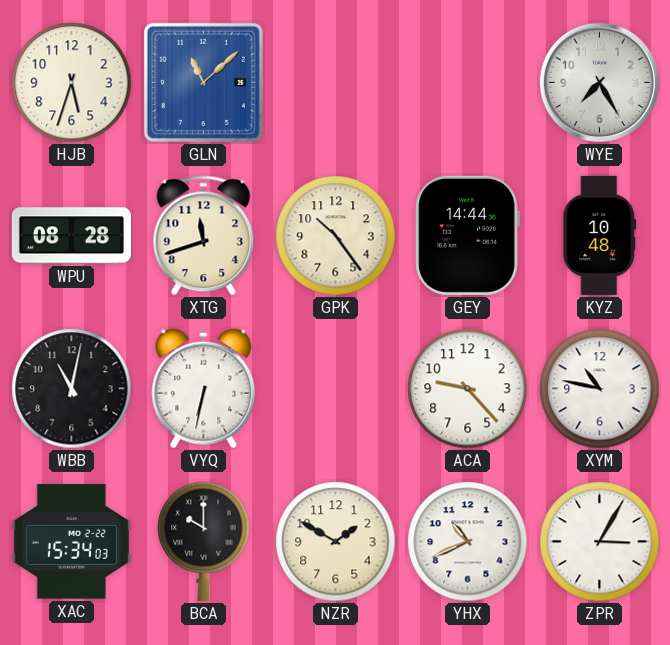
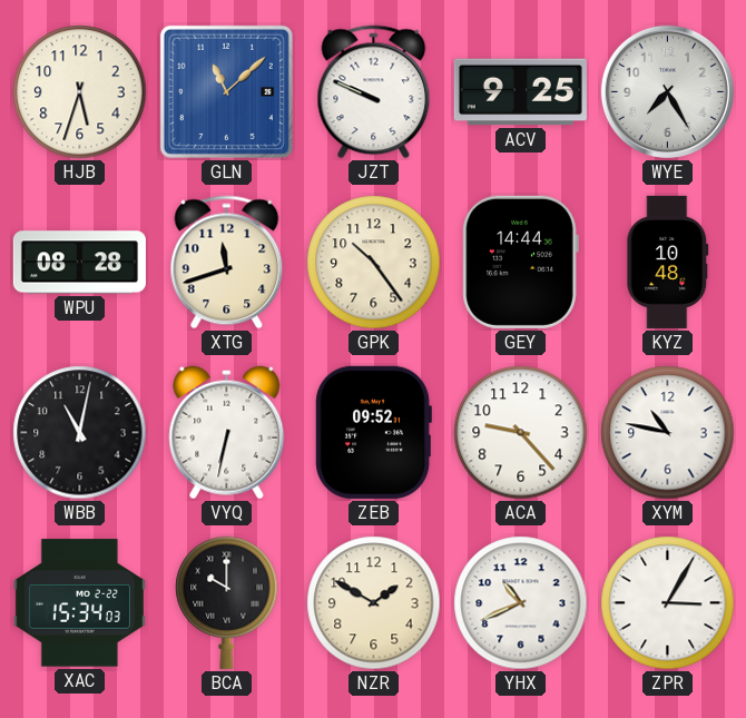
JZT: none -> 9:49
ACV: none -> 9:25
ZEB: none -> 09:52
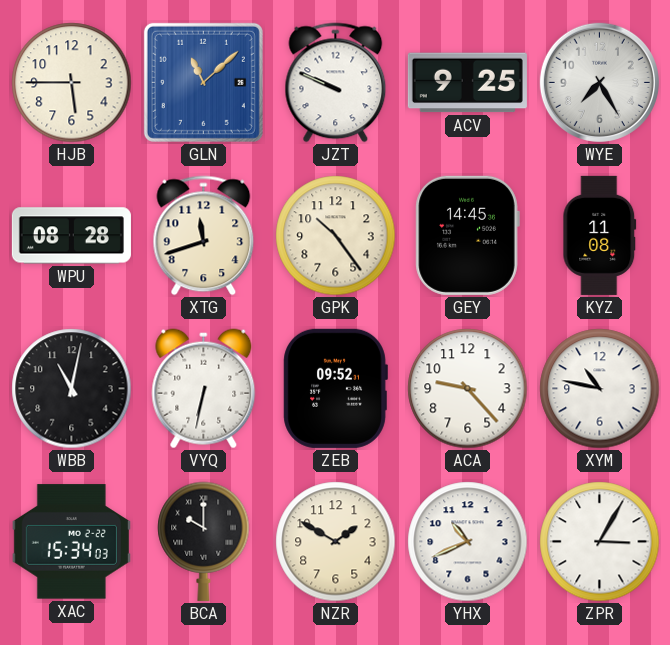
HJB: 5:33 -> 5:45
GEY: 14:44 -> 14:45
KYZ: 10:48 -> 11:08
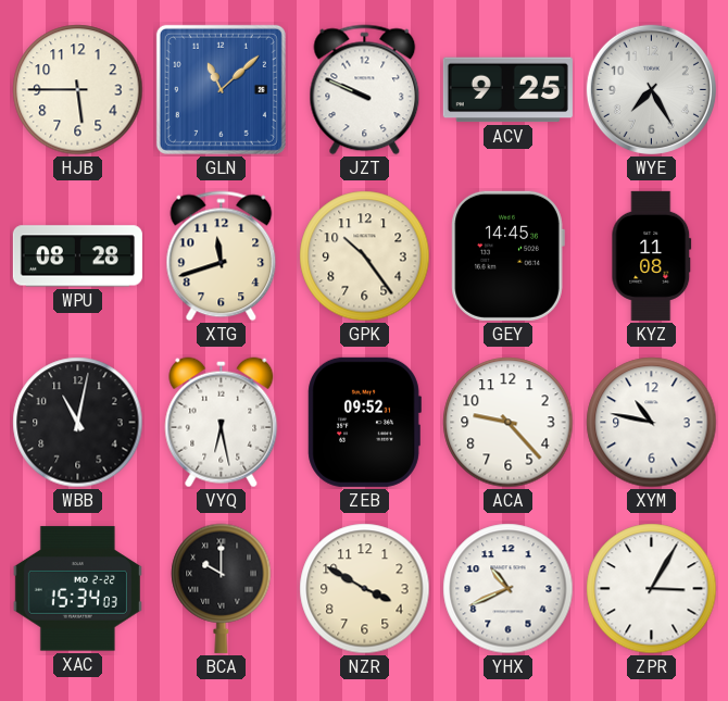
VYQ: 6:32 -> 6:28
NZR: 1:50 -> 3:50
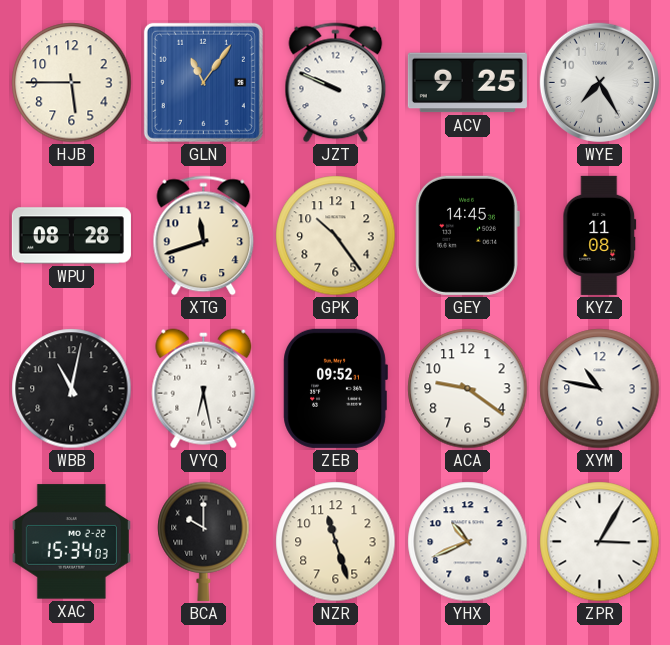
GLN: 11:08 -> 11:06
ACA: 9:23 -> 9:21
NZR: 3:50 -> 11:27
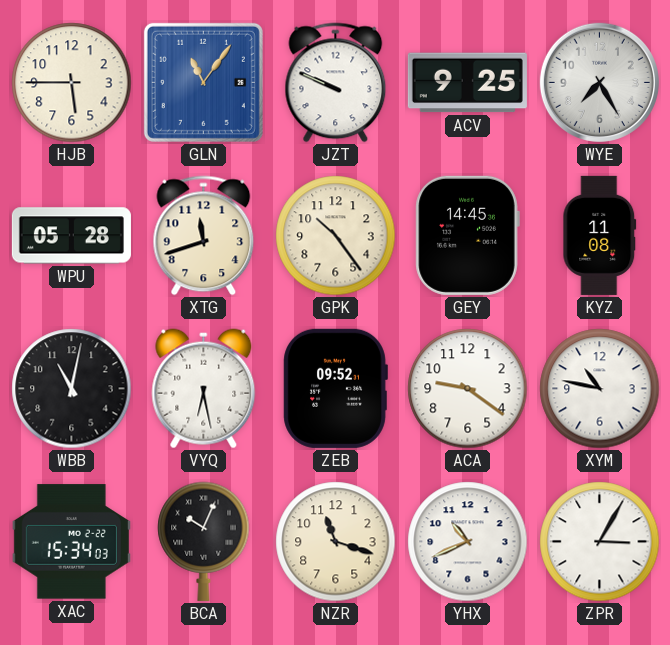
WPU: 08:28 -> 05:28
BCA: 10:00 -> 10:04
NZR: 11:27 -> 11:18
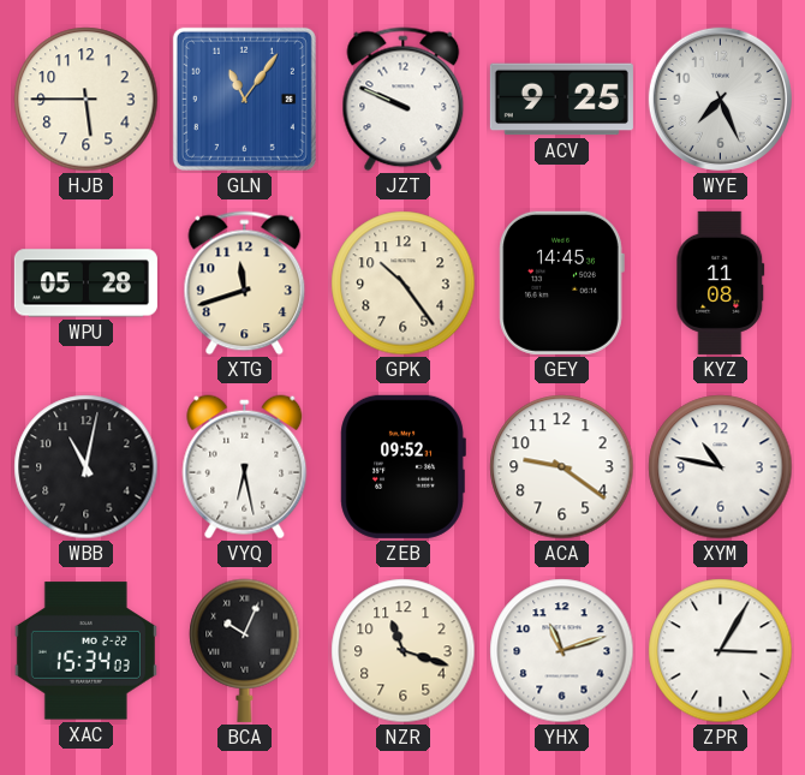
WYE: 7:25 -> 7:26
YHX: 10:41 -> 11:12
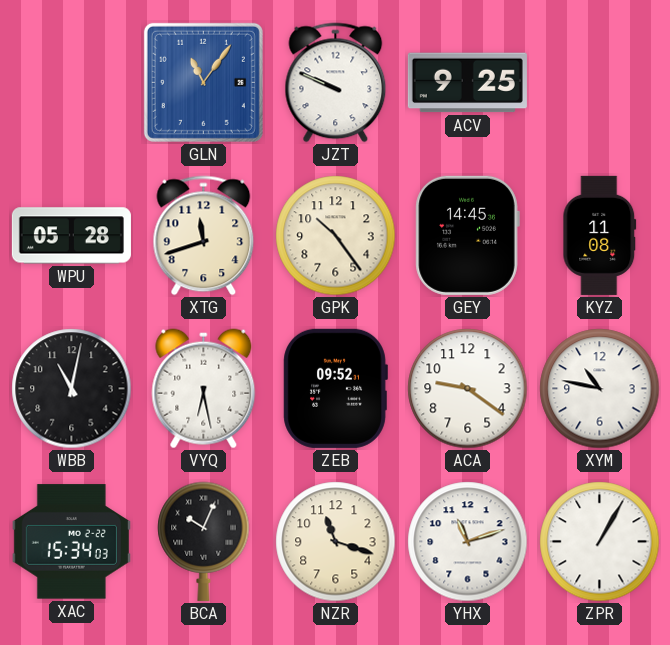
HJB: 5:45 -> none
WYE: 7:26 -> none
ZPR: 3:05 -> 1:05
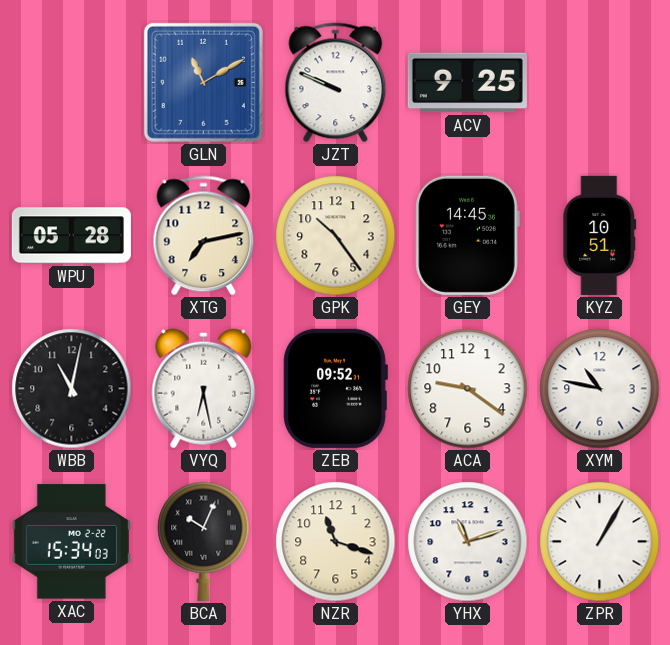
GLN: 11:06 -> 11:10
XTG: 11:42 -> 7:13
KYZ: 11:08 -> 10:51
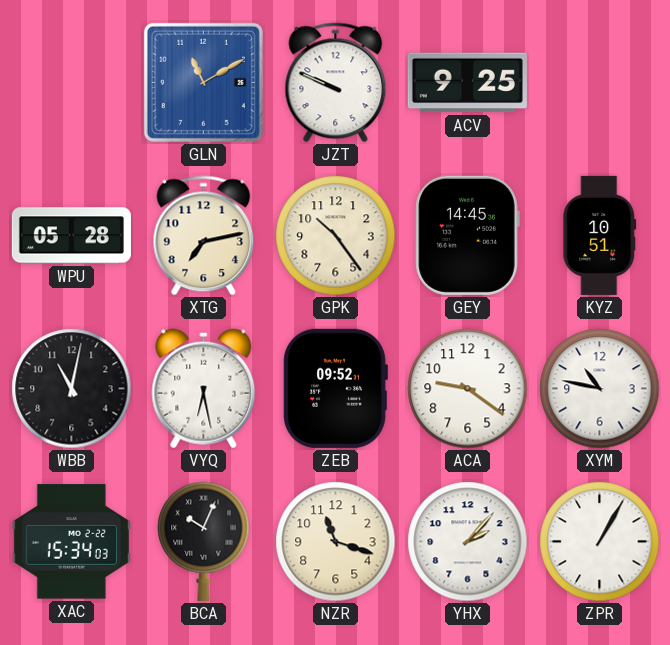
YHX: 11:12 -> 2:07
